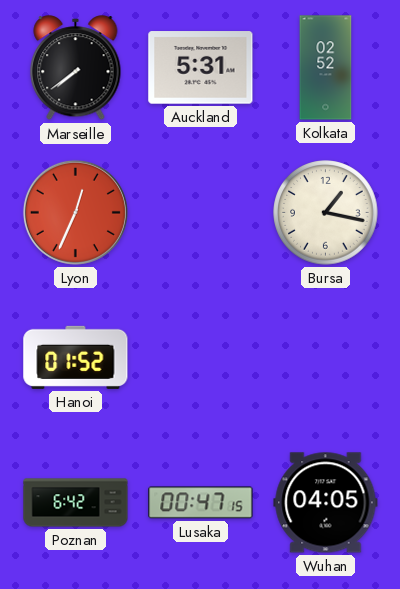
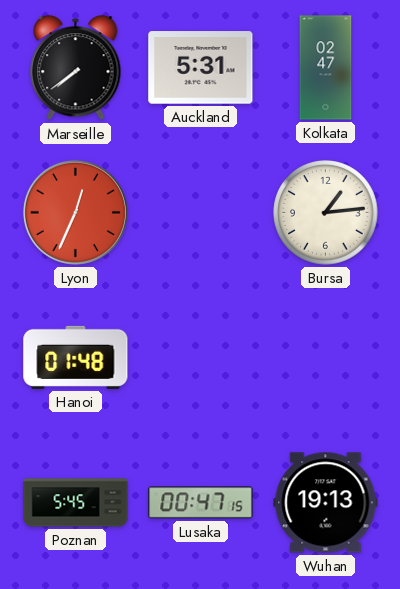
Kolkata: 02:52 -> 02:47
Bursa: 1:17 -> 1:14
Hanoi: 01:52 -> 01:48
Poznan: 6:42 -> 5:45
Wuhan: 04:05 -> 19:13
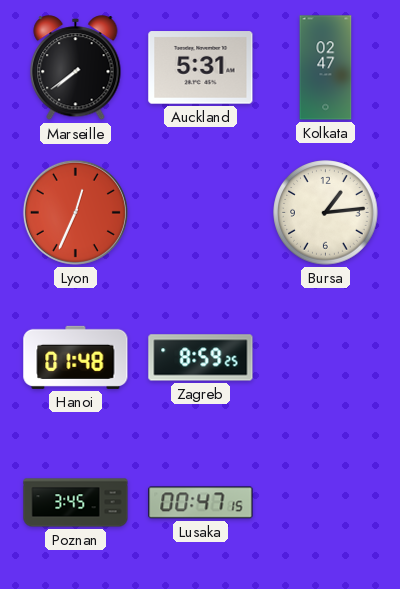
Zagreb: none -> 8:59
Poznan: 5:45 -> 3:45
Wuhan: 19:13 -> none
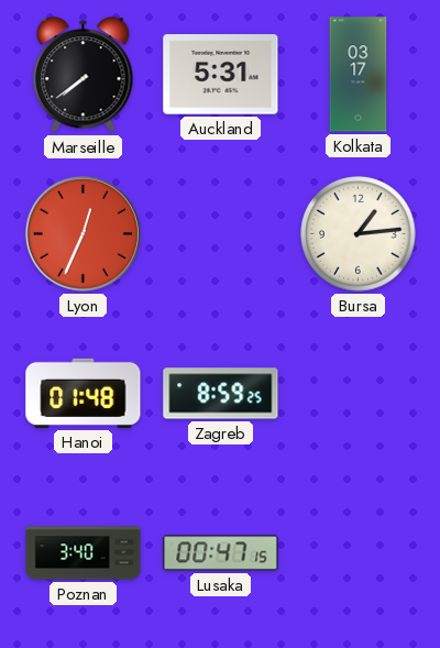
Kolkata: 02:47 -> 03:17
Poznan: 3:45 -> 3:40
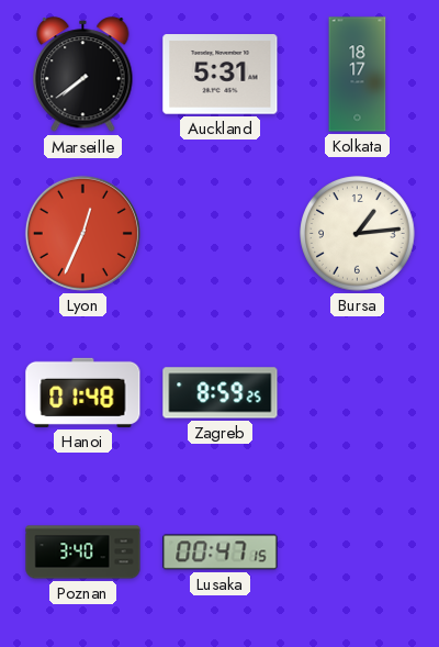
Kolkata: 03:17 -> 18:17
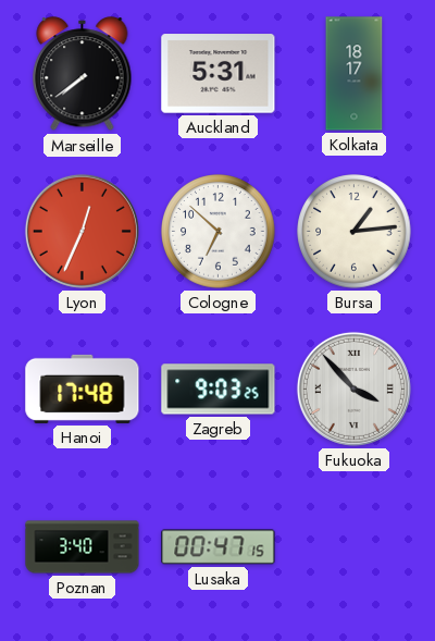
Cologne: none -> 6:52
Hanoi: 01:48 -> 17:48
Zagreb: 8:59 -> 9:03
Fukuoka: none -> 3:53
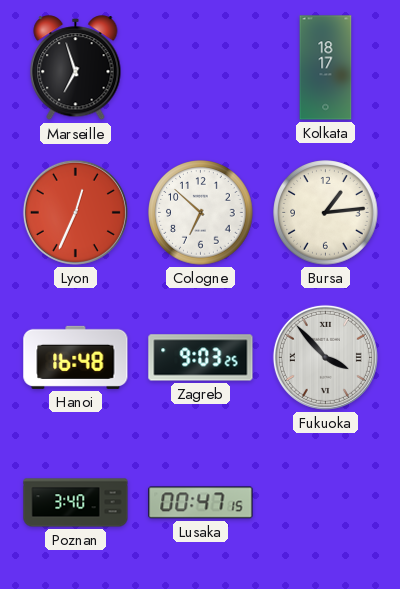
Marseille: 7:39 -> 6:57
Auckland: 5:31 -> none
Hanoi: 17:48 -> 16:48
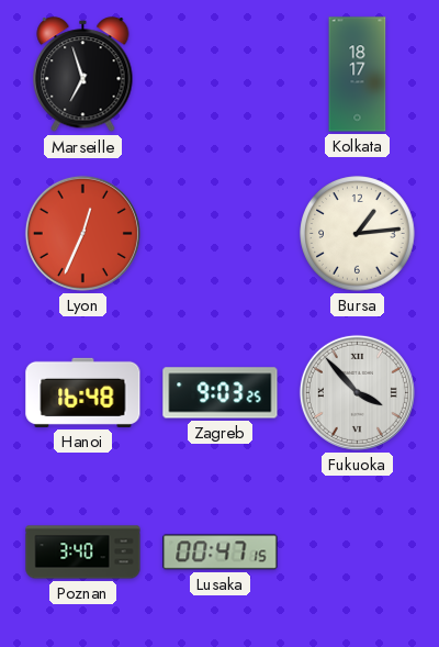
Cologne: 6:52 -> none
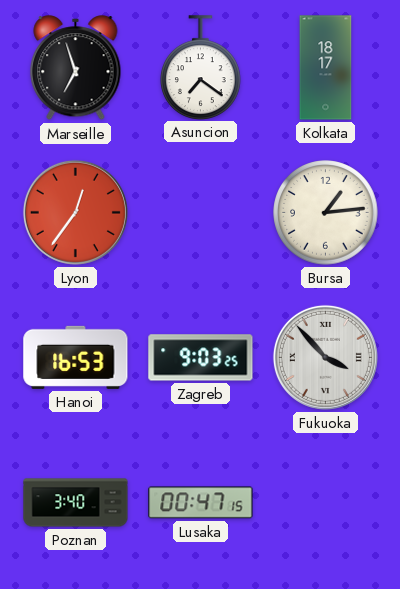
Asuncion: none -> 7:21
Lyon: 12:34 -> 12:36
Hanoi: 16:48 -> 16:53
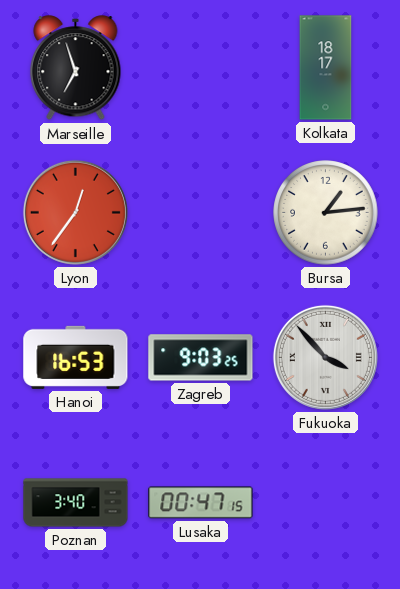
Asuncion: 7:21 -> none
